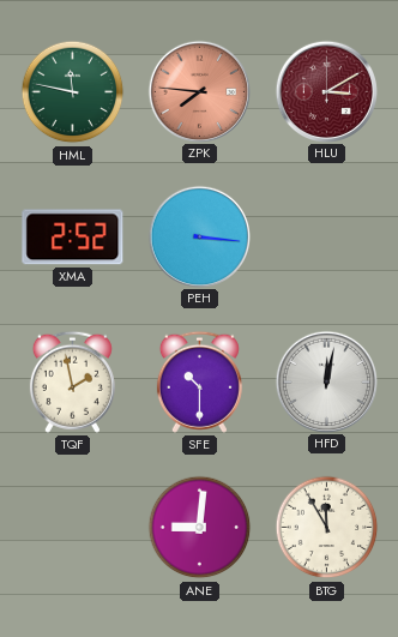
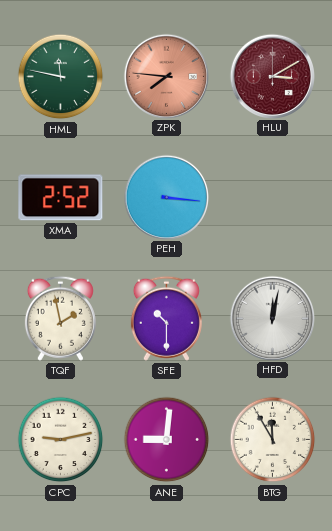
CPC: none -> 9:13
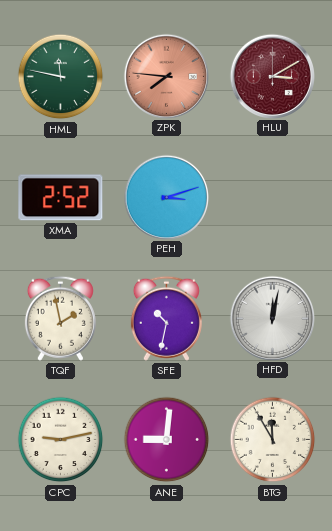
PEH: 3:16 -> 3:12
SFE: 10:30 -> 10:32
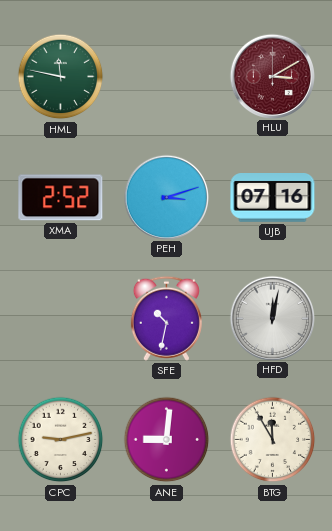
ZPK: 7:46 -> none
UJB: none -> 07:16
TQF: 1:58 -> none
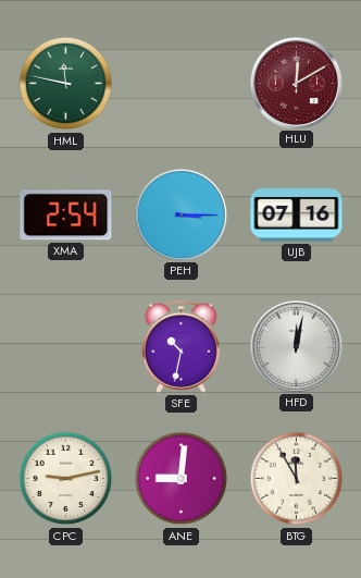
HLU: 3:10 -> 12:10
XMA: 2:52 -> 2:54
PEH: 3:12 -> 3:15
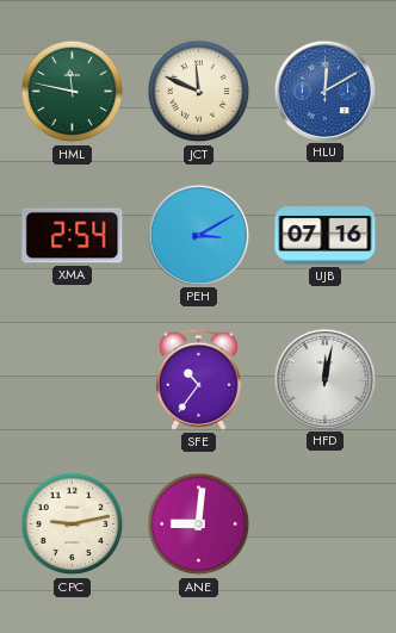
JCT: none -> 11:49
HLU dial: burgundy -> blue
PEH: 3:15 -> 3:10
SFE: 10:32 -> 10:36
BTG: 11:55 -> none
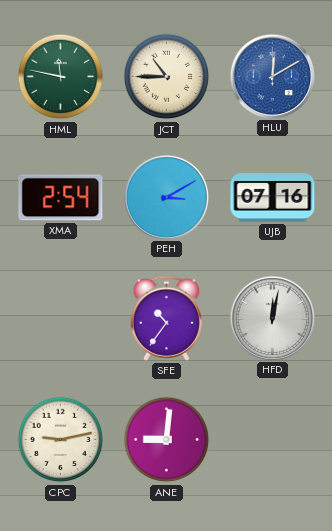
JCT: 11:49 -> 10:45
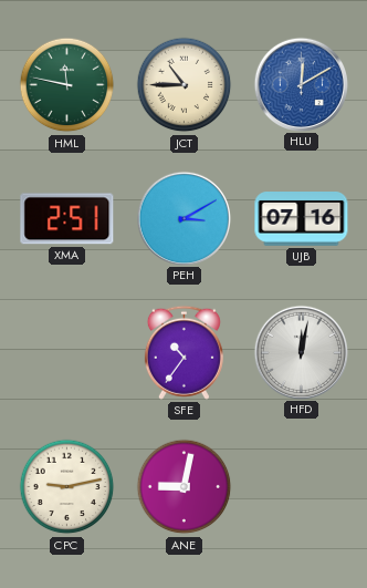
XMA: 2:54 -> 2:51
ANE: 9:01 -> 9:02
